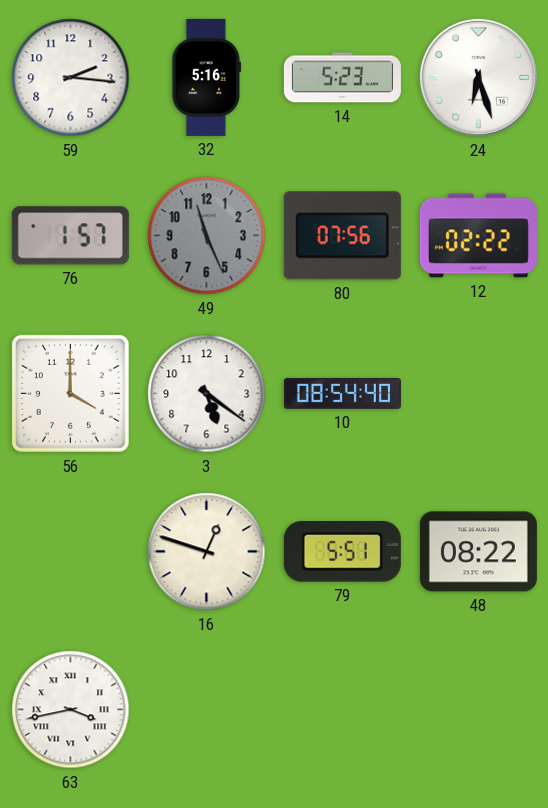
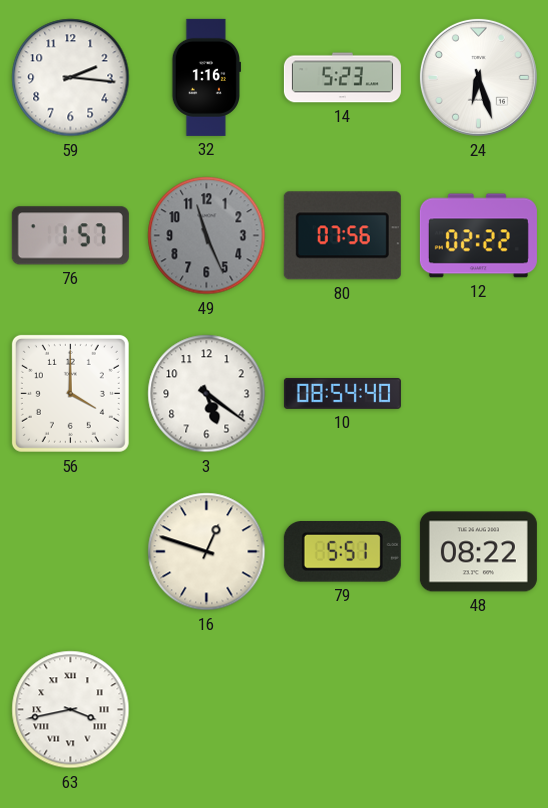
32: 5:16 -> 1:16
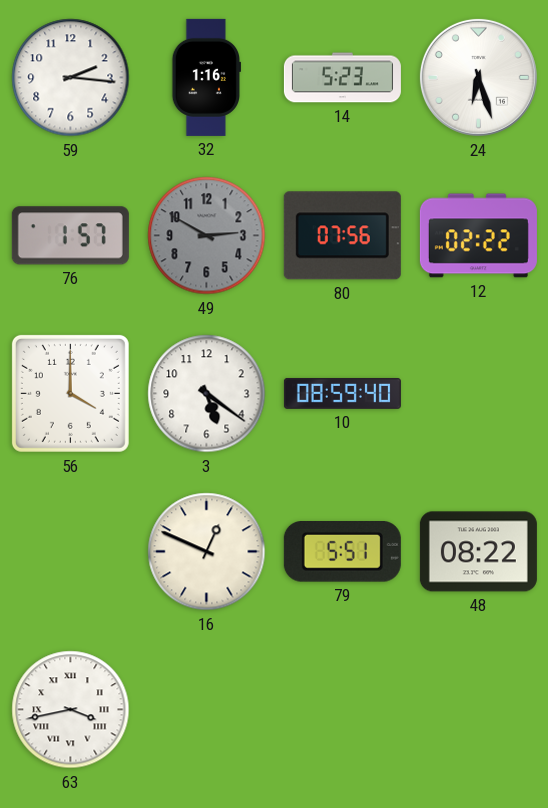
49: 11:26 -> 2:50
10: 08:54 -> 08:59
16: 12:48 -> 12:49
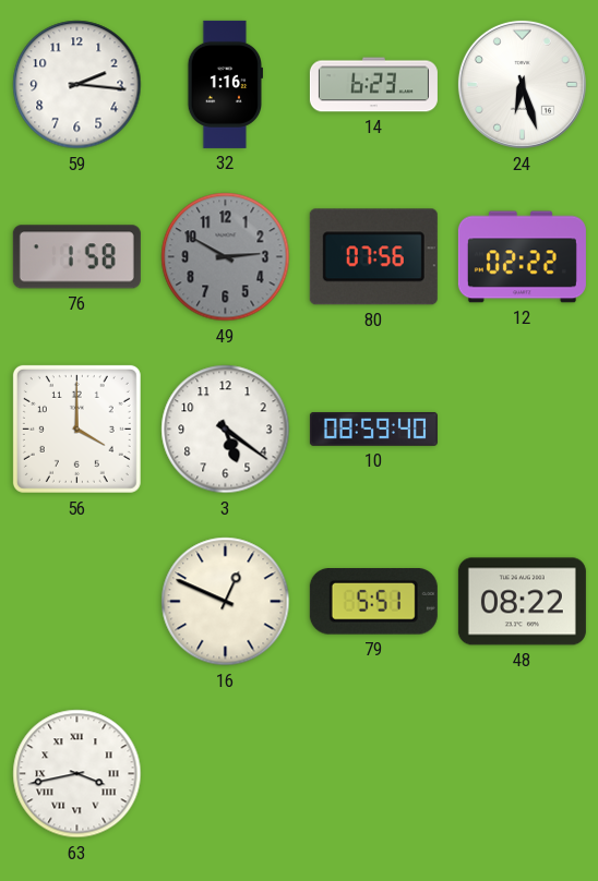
14: 5:23 -> 6:23
76: 1:57 -> 1:58
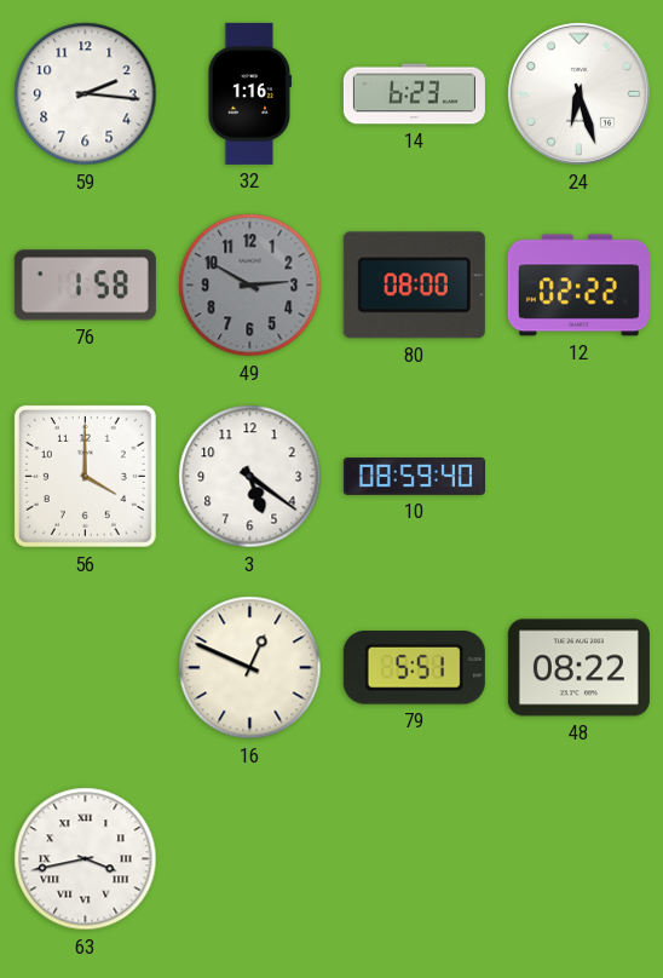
80: 07:56 -> 08:00
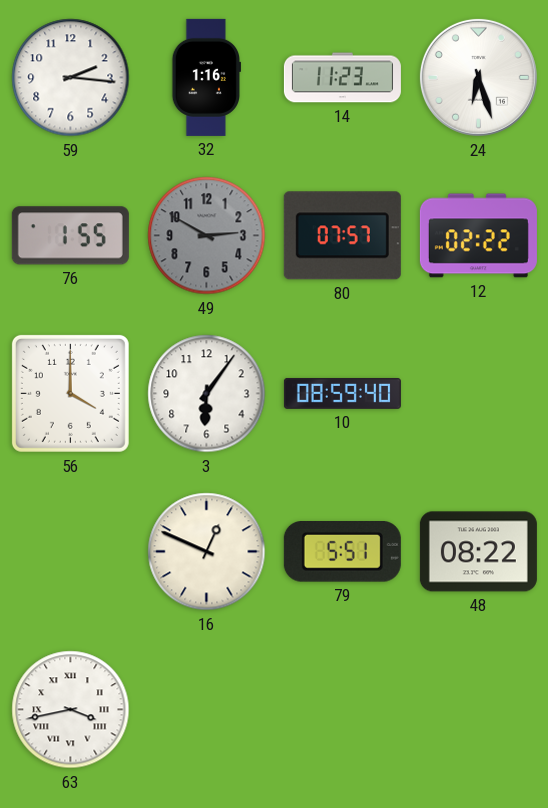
14: 6:23 -> 11:23
76: 1:58 -> 1:55
80: 08:00 -> 07:57
3: 5:21 -> 6:06
